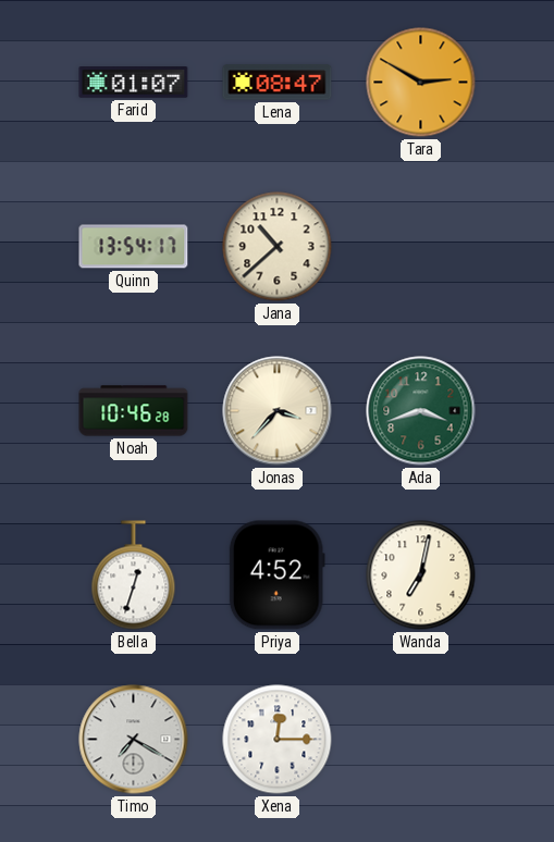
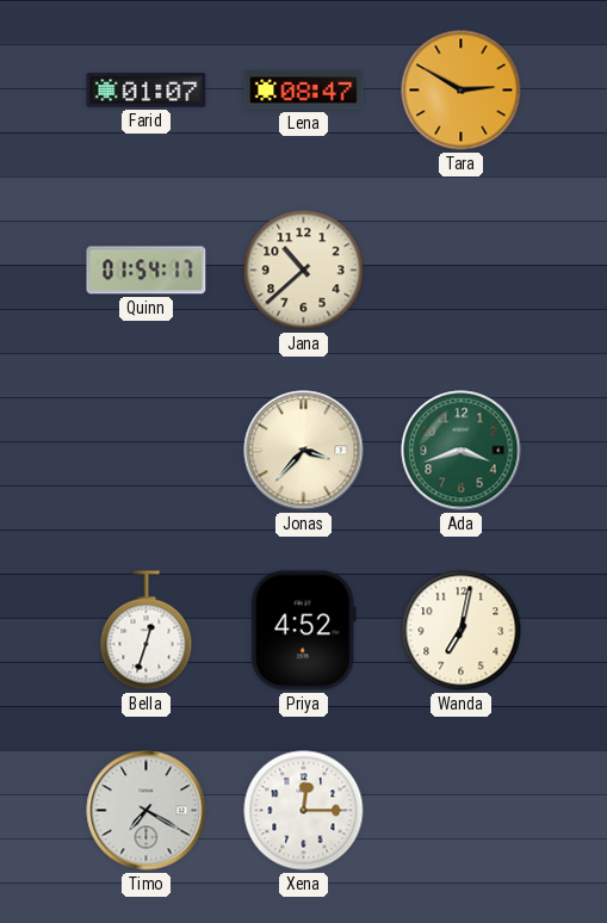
Quinn: 13:54 -> 01:54
Noah: 10:46 -> none
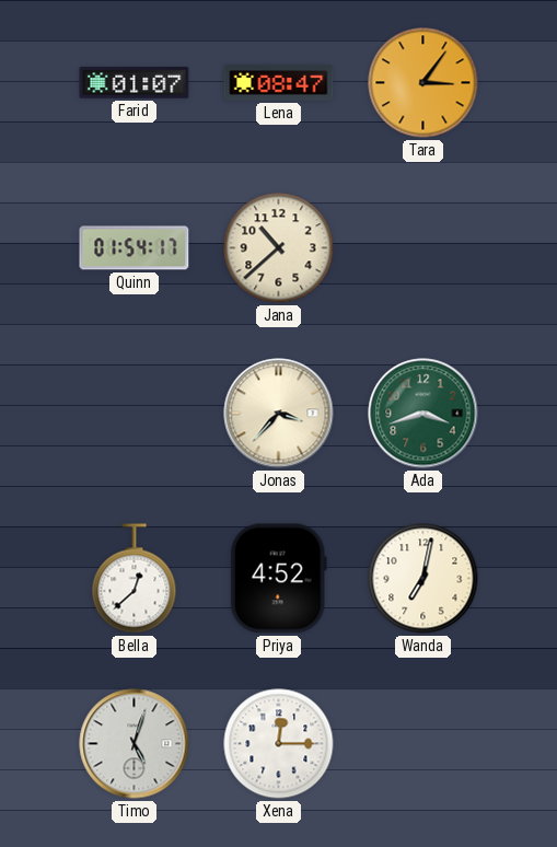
Tara: 2:50 -> 3:06
Bella: 12:33 -> 12:38
Timo: 7:20 -> 5:03
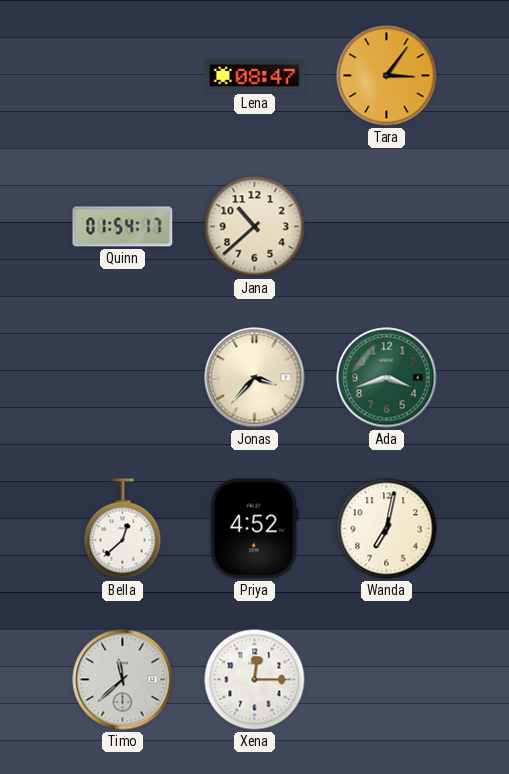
Farid: 01:07 -> none
Timo: 5:03 -> 11:38
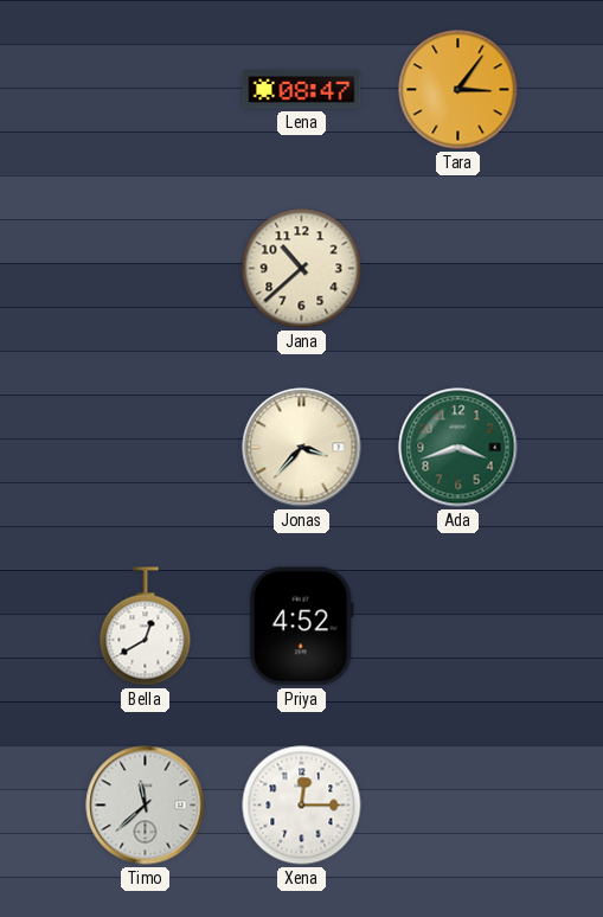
Quinn: 01:54 -> none
Bella: 12:38 -> 12:40
Wanda: 7:02 -> none
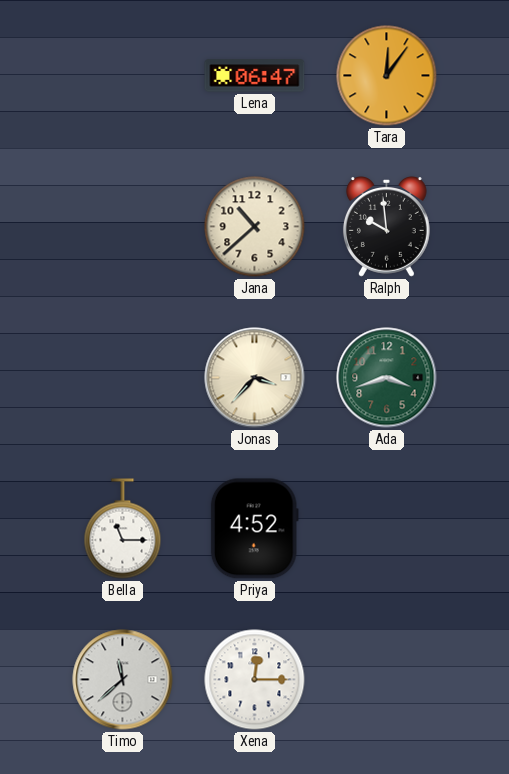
Lena: 08:47 -> 06:47
Tara: 3:06 -> 12:06
Ralph: none -> 9:59
Bella: 12:40 -> 11:15
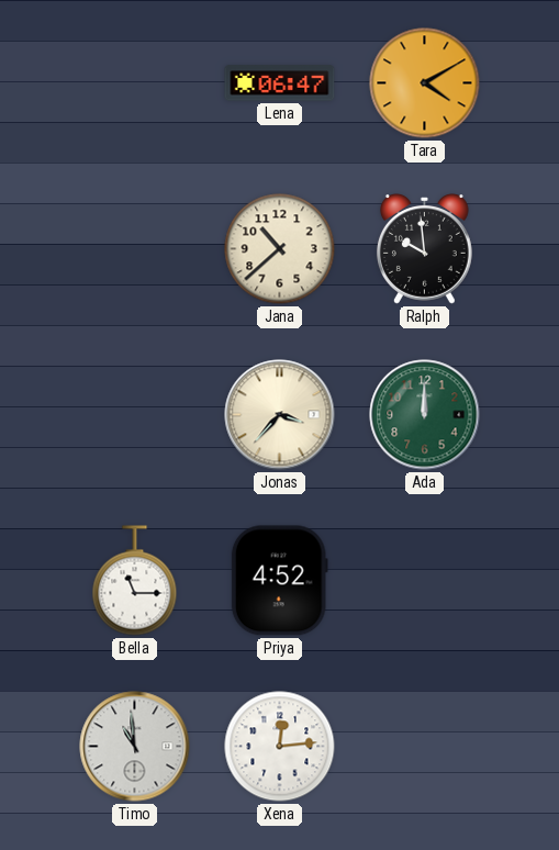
Tara: 12:06 -> 4:10
Ada: 3:42 -> 12:00
Timo: 11:38 -> 10:59
Xena: 12:15 -> 12:14
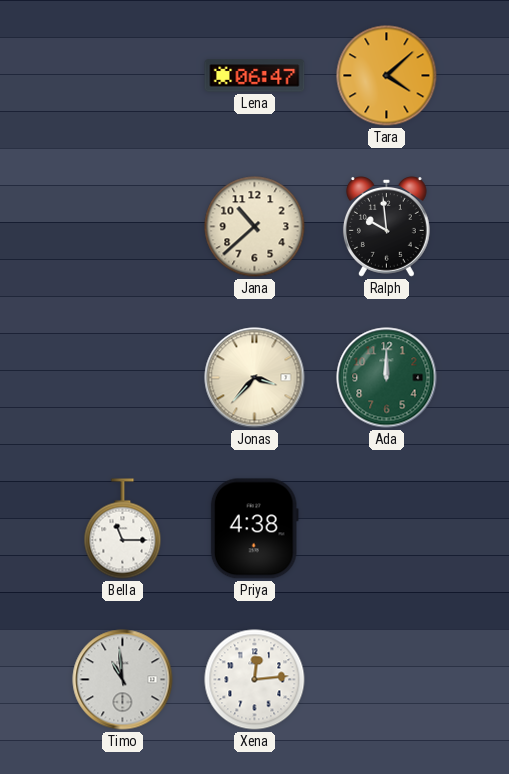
Tara: 4:10 -> 4:08
Priya: 4:52 -> 4:38
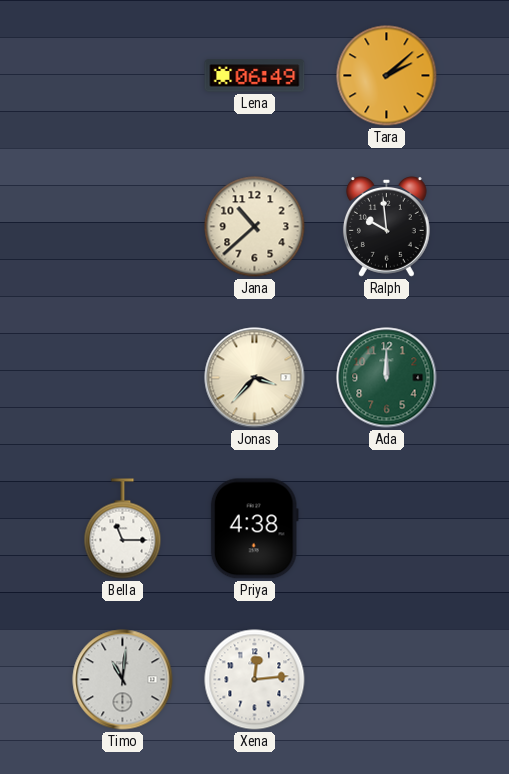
Lena: 06:47 -> 06:49
Tara: 4:08 -> 2:08
Timo: 10:59 -> 11:01
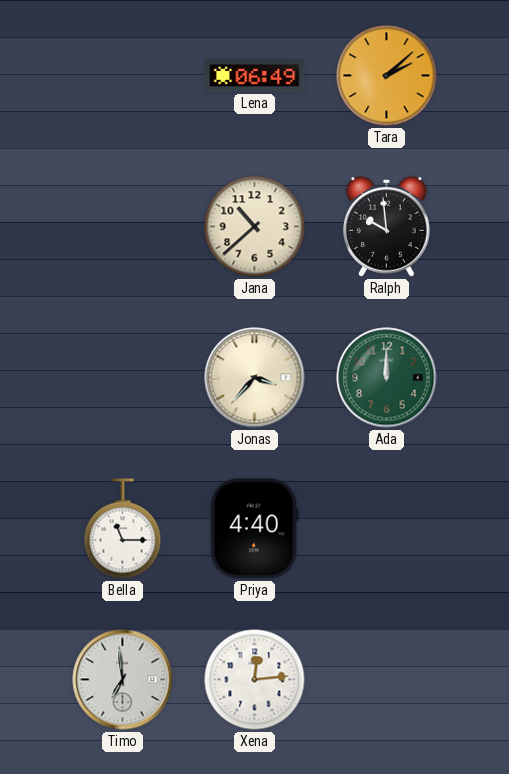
Priya: 4:38 -> 4:40
Timo: 11:01 -> 6:59
